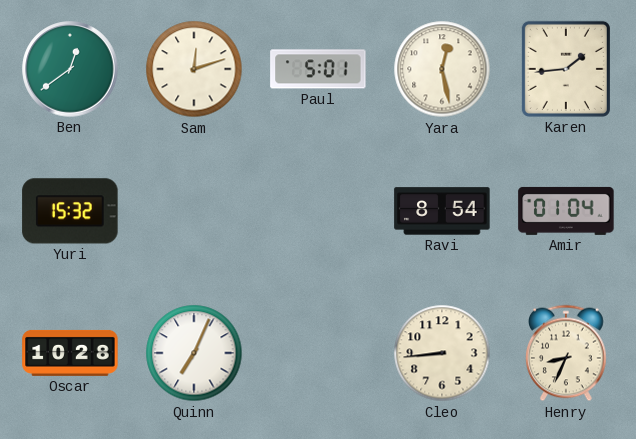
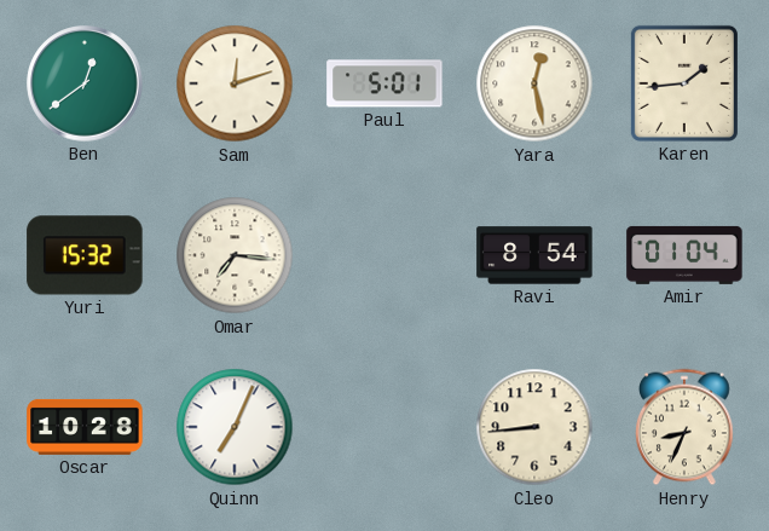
Omar: none -> 7:16
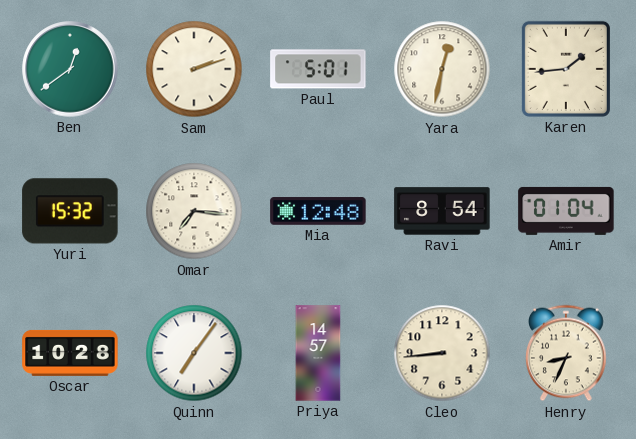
Sam: 12:12 -> 2:12
Yara: 12:28 -> 12:32
Mia: none -> 12:48
Quinn: 7:04 -> 7:06
Priya: none -> 14:57
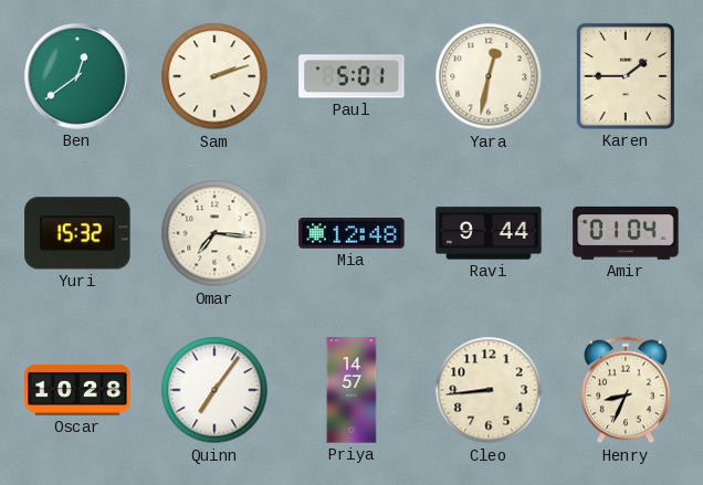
Karen: 1:44 -> 1:45
Ravi: 8:54 -> 9:44
